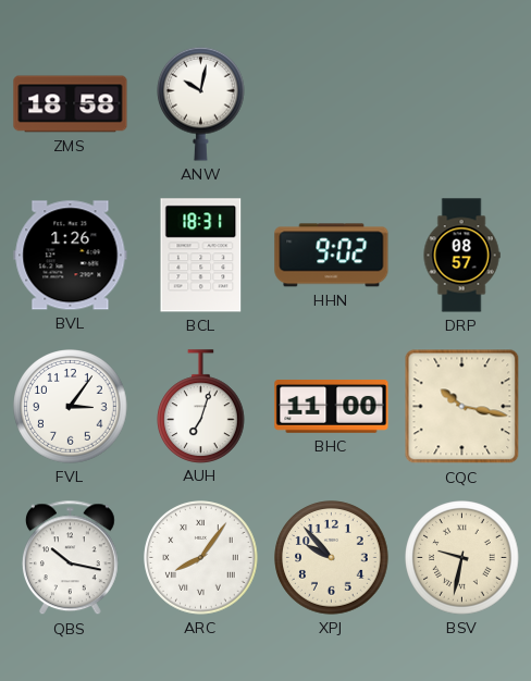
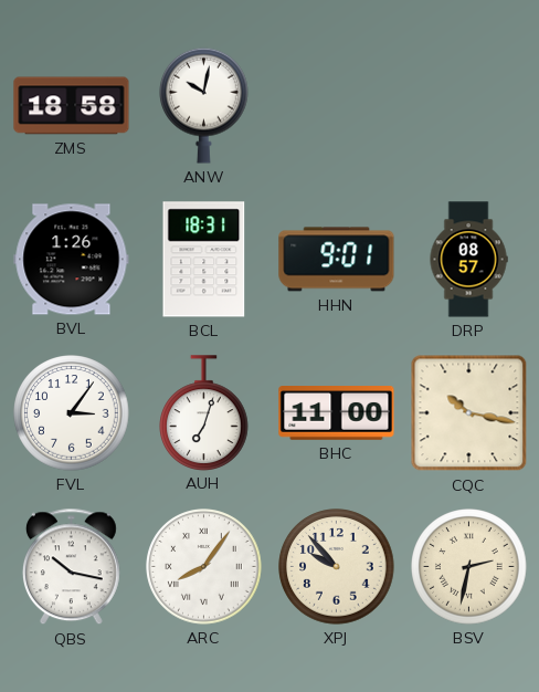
HHN: 9:02 -> 9:01
BSV: 9:32 -> 2:32
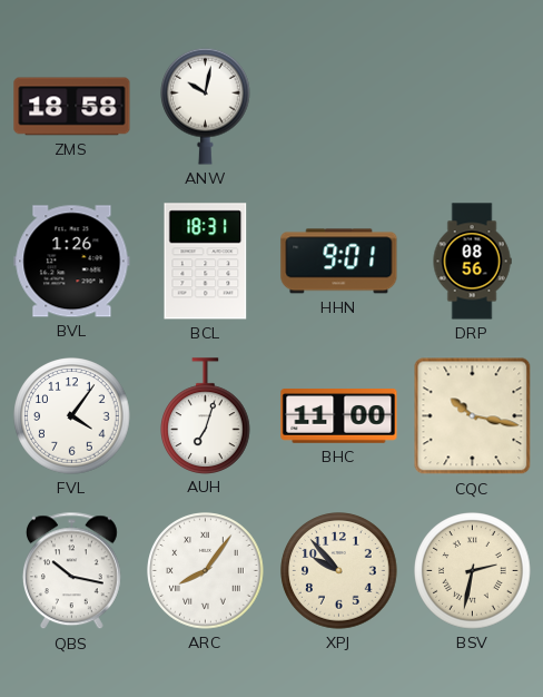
DRP: 08:57 -> 08:56
FVL: 3:06 -> 4:06
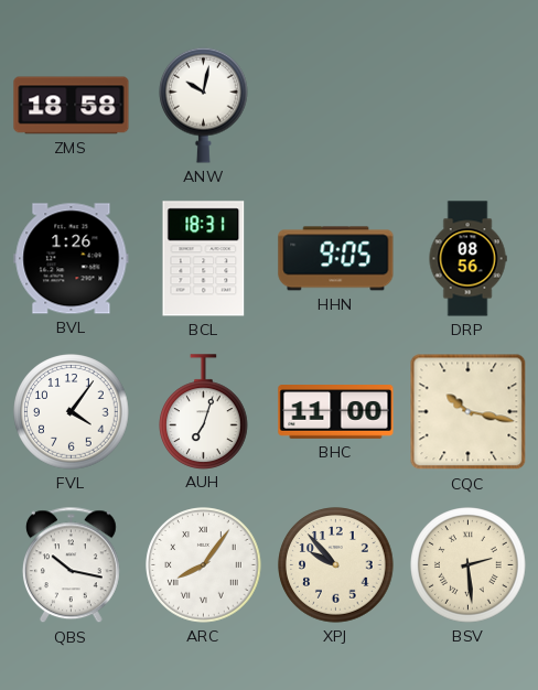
HHN: 9:01 -> 9:05
BSV: 2:32 -> 2:29
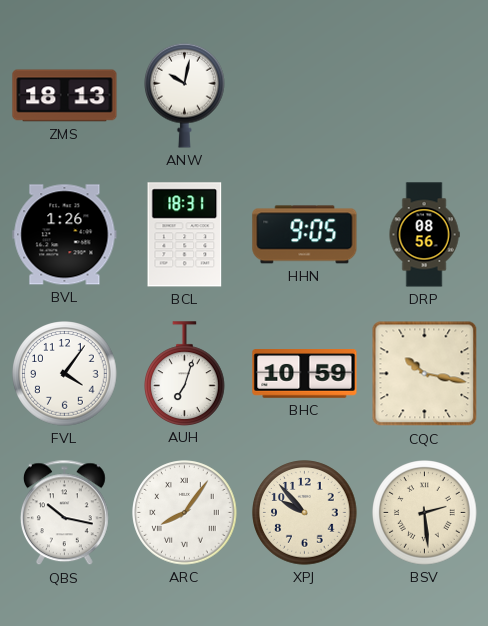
ZMS: 18:58 -> 18:13
BHC: 11:00 -> 10:59
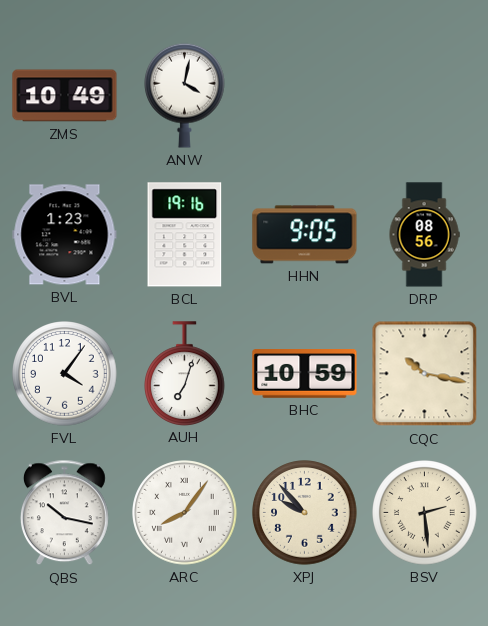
ZMS: 18:13 -> 10:49
ANW: 10:02 -> 4:02
BVL: 1:26 -> 1:23
BCL: 18:31 -> 19:16
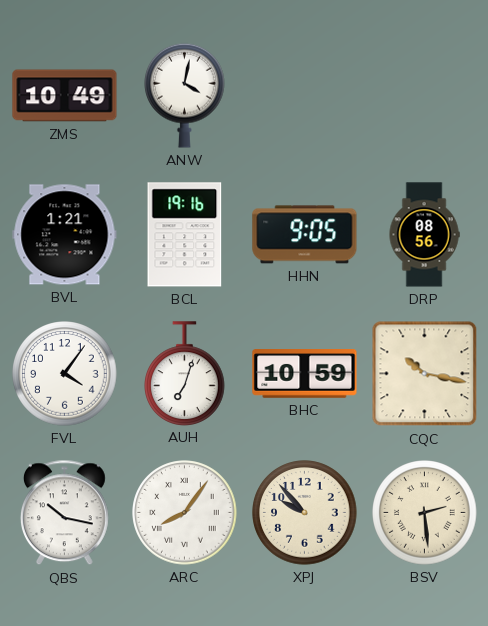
BVL: 1:23 -> 1:21
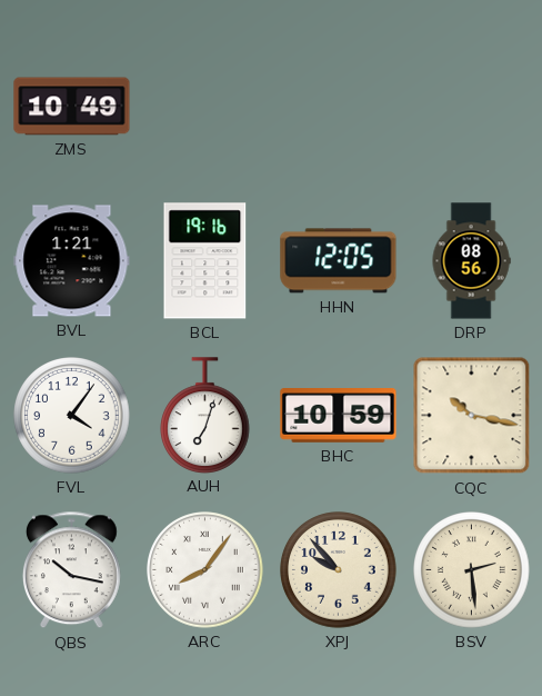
ANW: 4:02 -> none
HHN: 9:05 -> 12:05
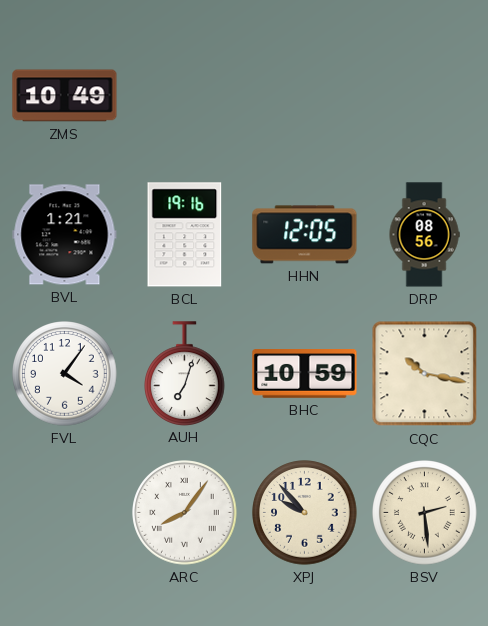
QBS: 10:17 -> none
